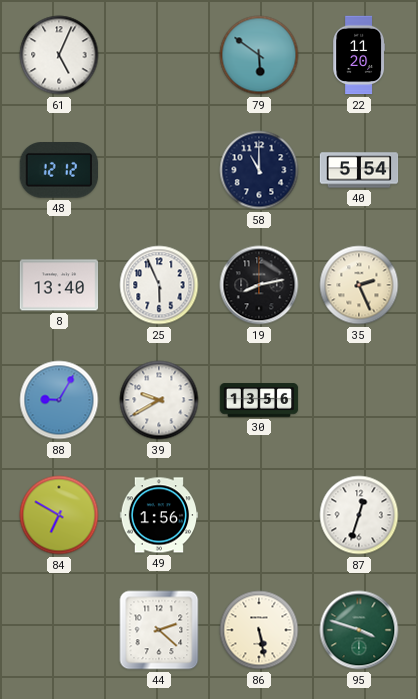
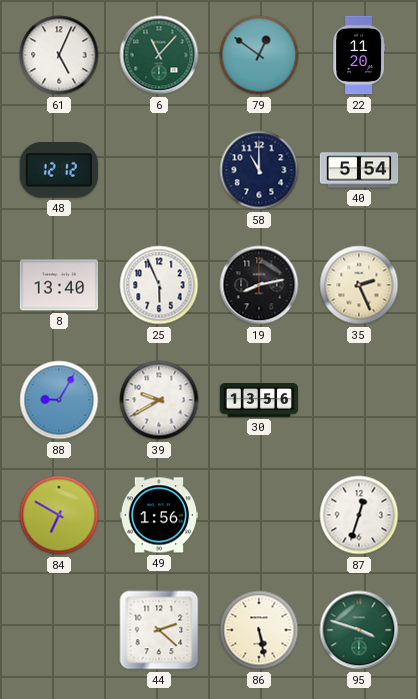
6: none -> 11:07
79: 5:51 -> 12:51
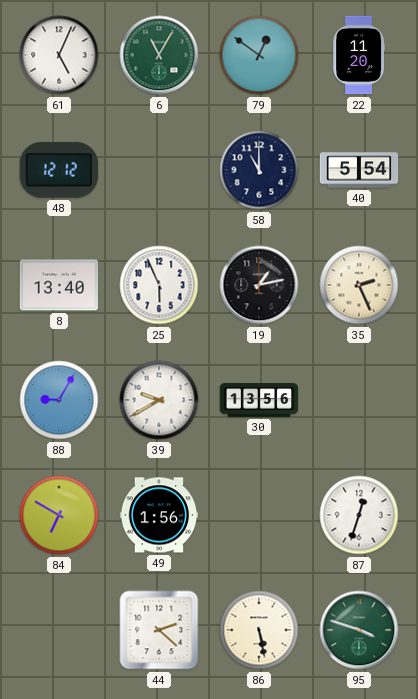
6: 11:07 -> 11:05
19: 8:13 -> 1:13
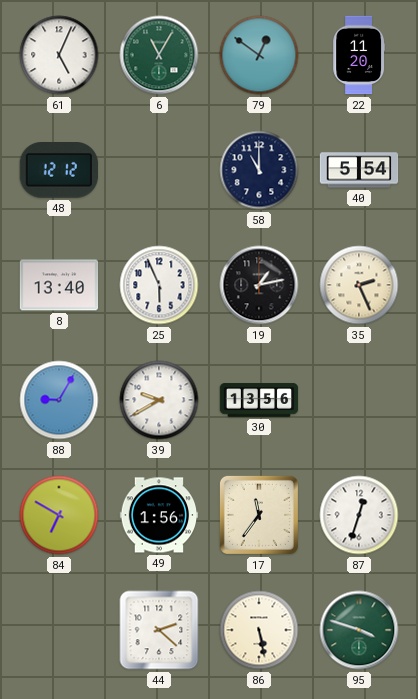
17: none -> 11:36
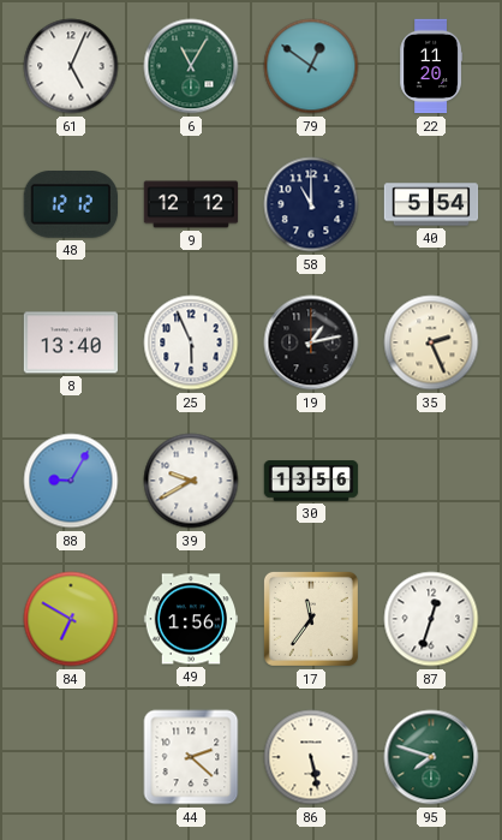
9: none -> 12:12
95: 3:48 -> 7:48
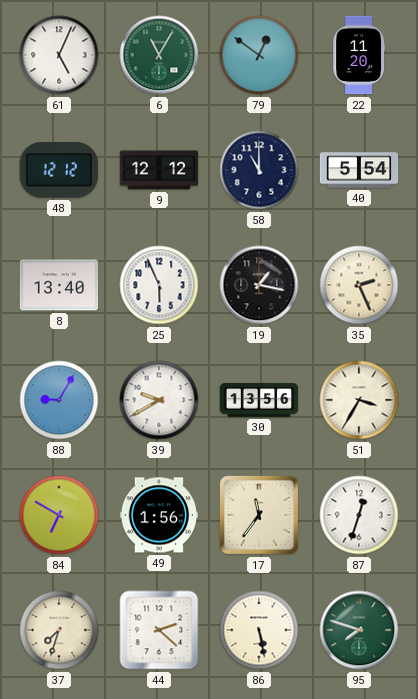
19: 1:13 -> 1:17
51: none -> 3:35
37: none -> 7:33
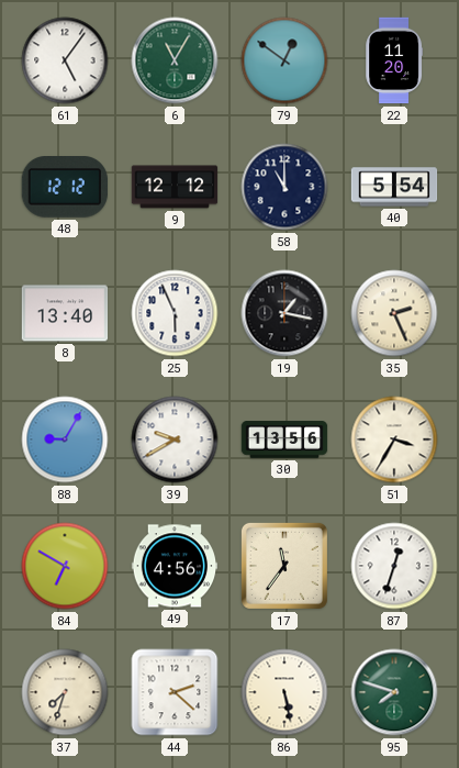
61: 5:04 -> 5:06
49: 1:56 -> 4:56
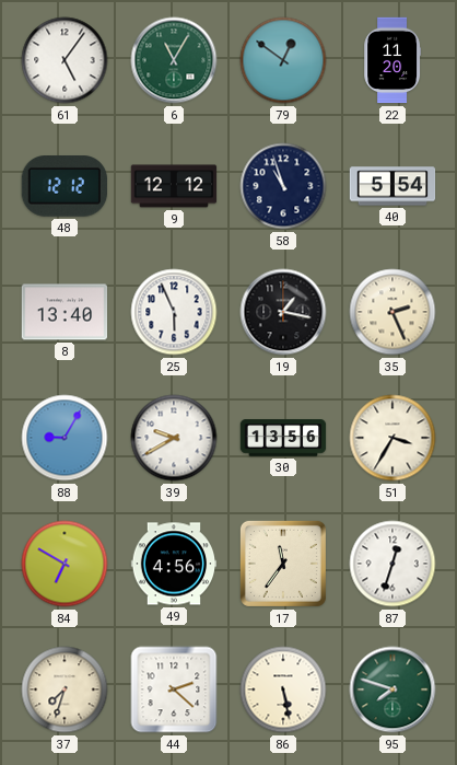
58: 11:00 -> 10:57
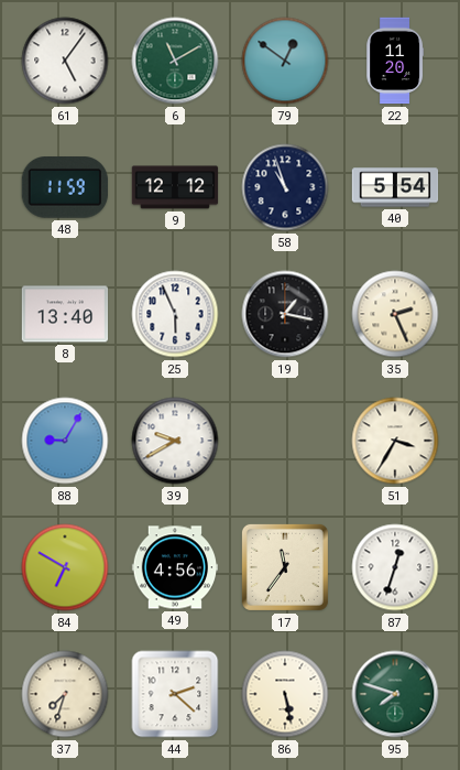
6: 11:05 -> 11:10
48: 12:12 -> 11:59
30: 13:56 -> none
